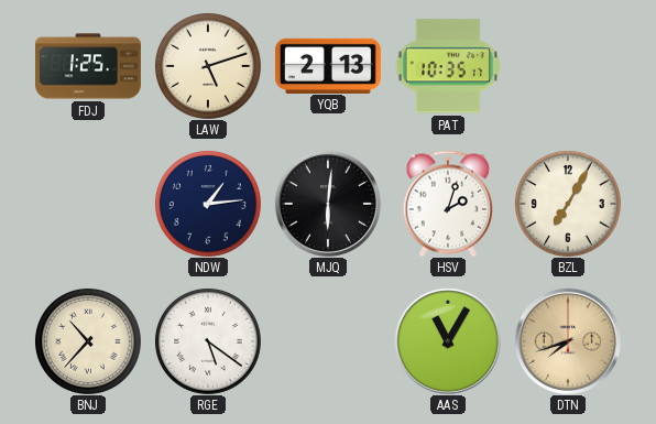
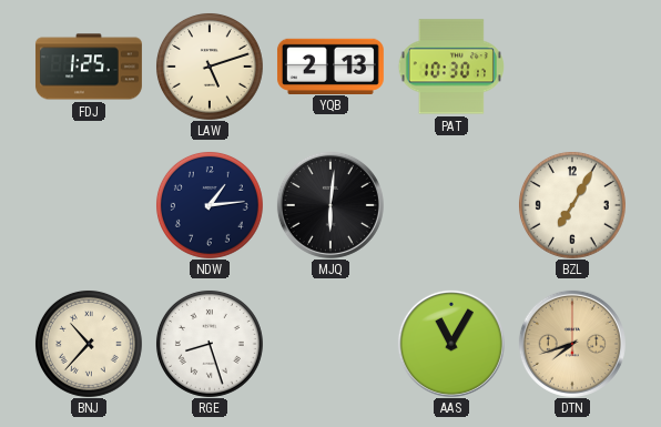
PAT: 10:35 -> 10:30
HSV: 2:03 -> none
RGE: 5:21 -> 8:27
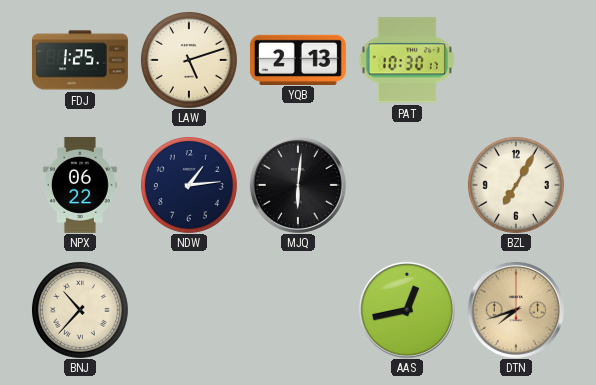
NPX: none -> 06:22
RGE: 8:27 -> none
AAS: 11:05 -> 12:43
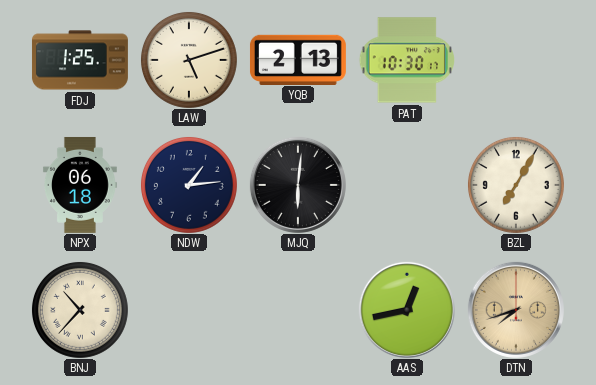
NPX: 06:22 -> 06:18
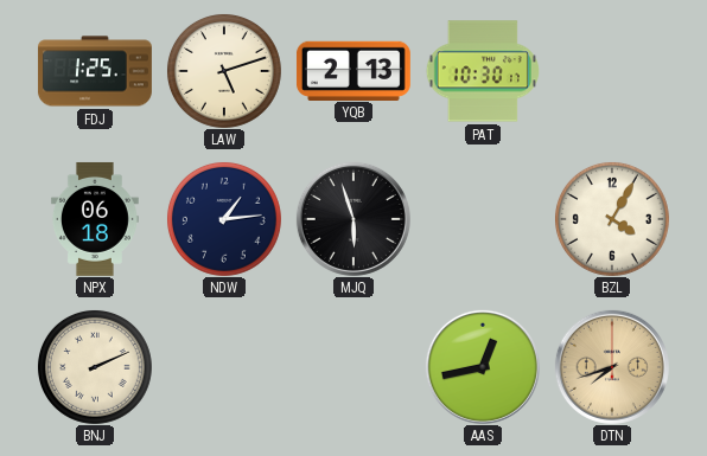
MJQ: 6:01 -> 5:57
BZL: 7:05 -> 4:05
BNJ: 10:37 -> 2:11
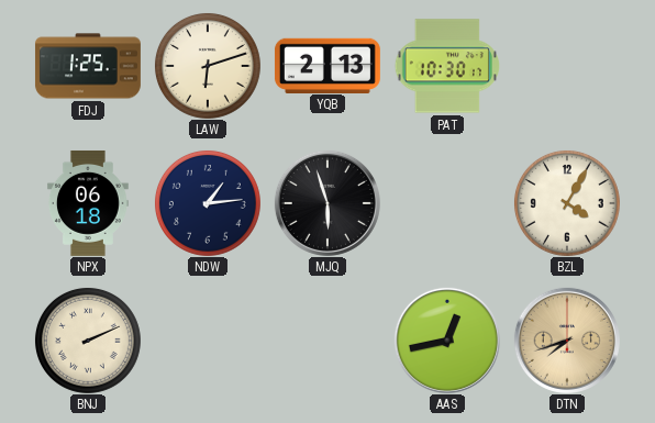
LAW: 5:12 -> 6:12
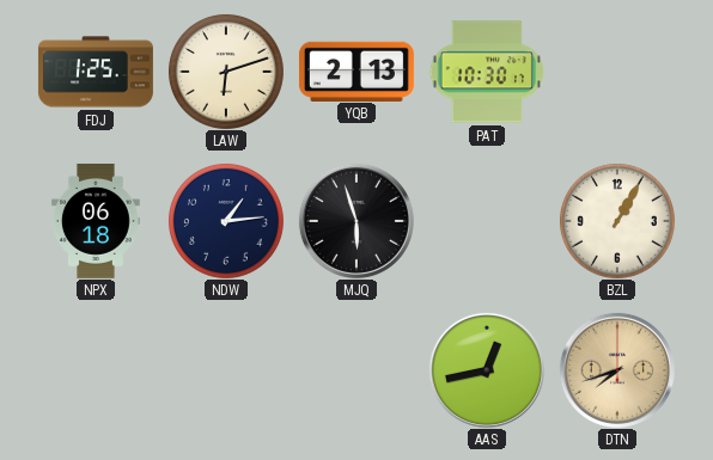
BZL: 4:05 -> 1:05
BNJ: 2:11 -> none
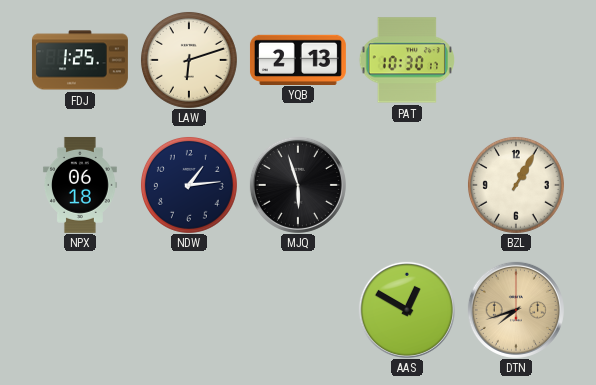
AAS: 12:43 -> 12:50
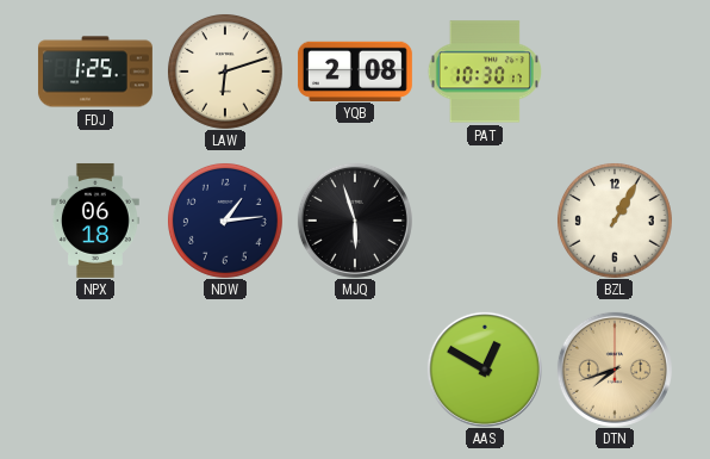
YQB: 2:13 -> 2:08
